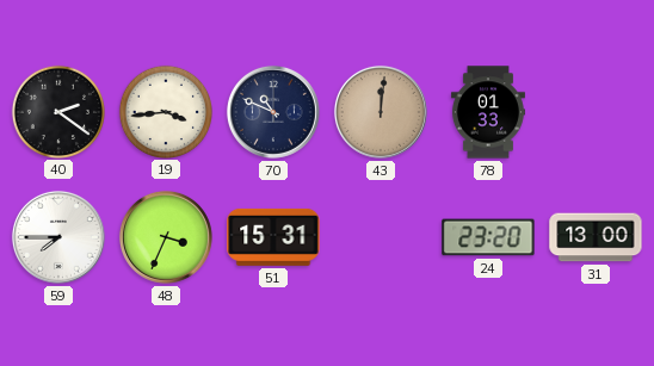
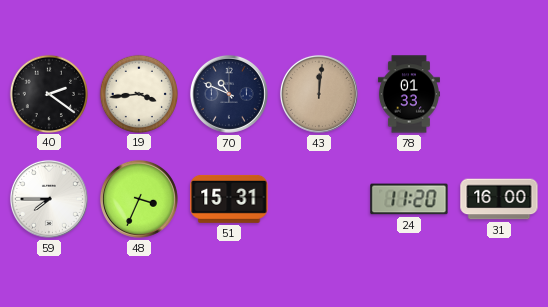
24: 23:20 -> 11:20
31: 13:00 -> 16:00
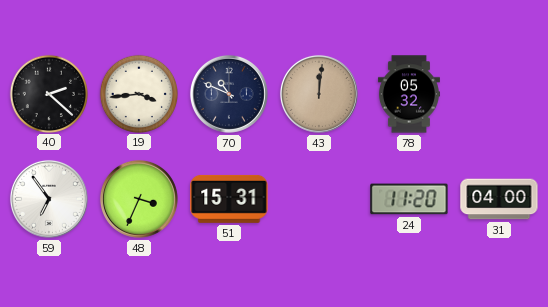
40: 2:21 -> 2:22
78: 01:33 -> 05:32
59: 7:45 -> 6:54
31: 16:00 -> 04:00
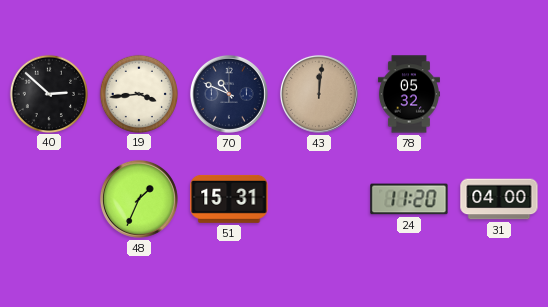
40: 2:22 -> 2:52
59: 6:54 -> none
48: 3:34 -> 1:34
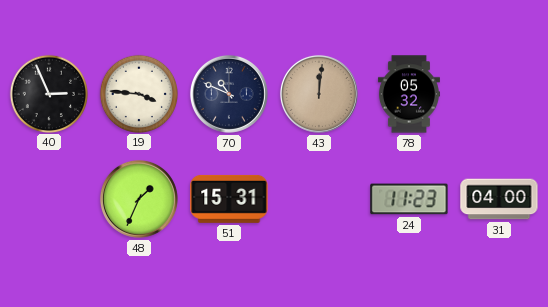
40: 2:52 -> 2:56
19: 3:44 -> 3:46
24: 11:20 -> 11:23
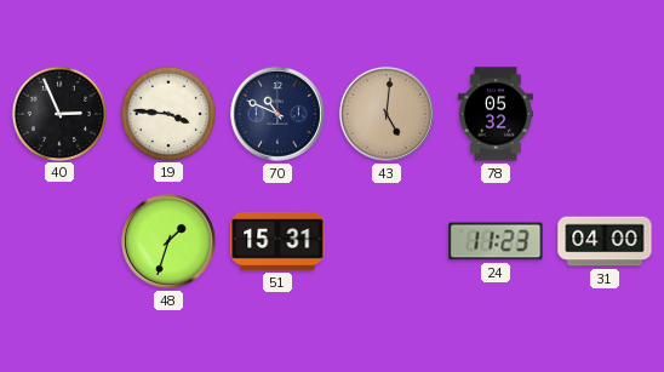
43: 12:01 -> 5:01
48: 1:34 -> 1:33
